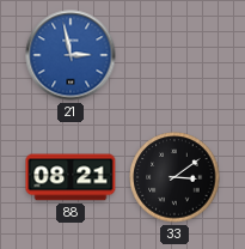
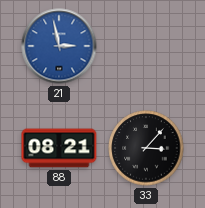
33: 3:09 -> 3:07
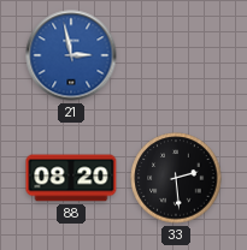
88: 08:21 -> 08:20
33: 3:07 -> 2:29
